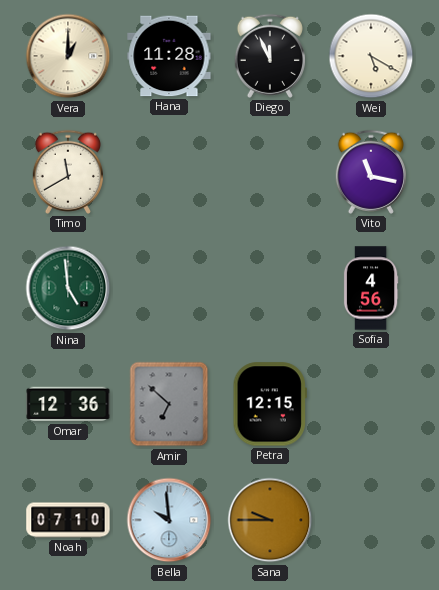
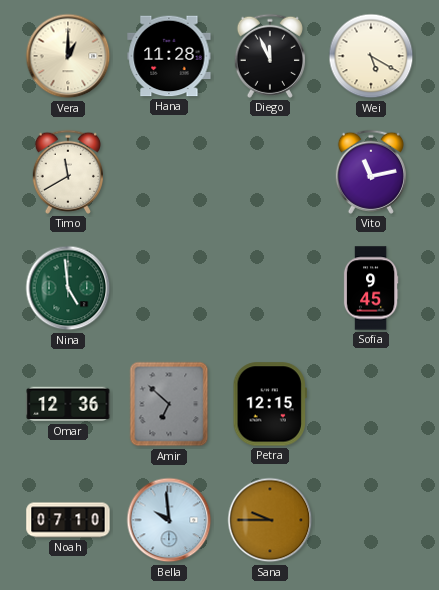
Vito: 11:17 -> 11:13
Sofia: 4:56 -> 9:45
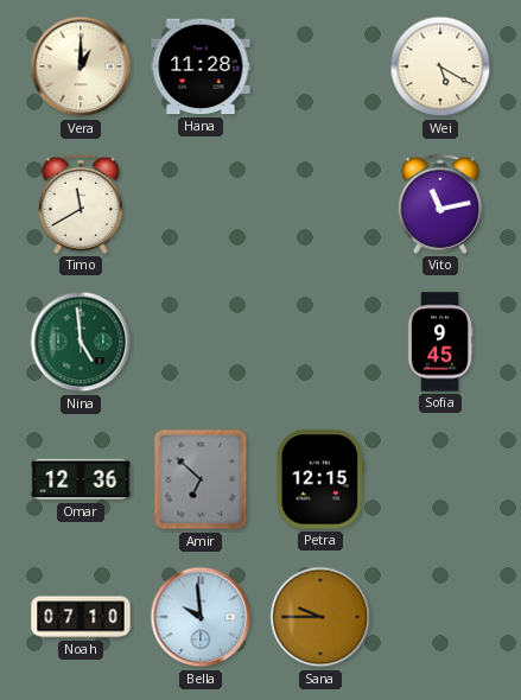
Diego: 11:56 -> none
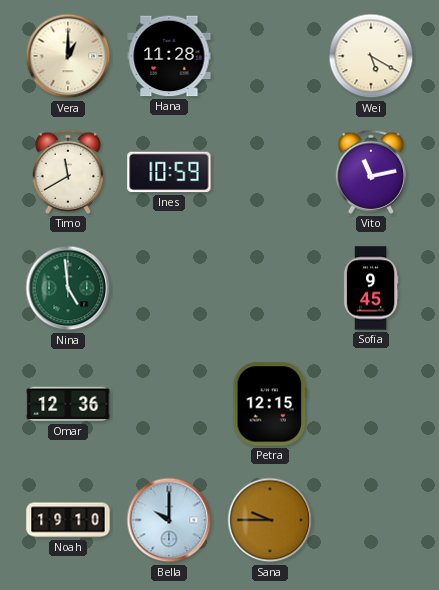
Ines: none -> 10:59
Amir: 6:52 -> none
Noah: 07:10 -> 19:10
Bella: 9:59 -> 10:00
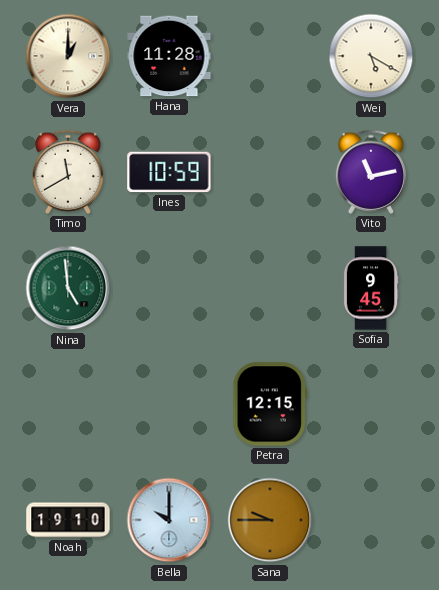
Omar: 12:36 -> none
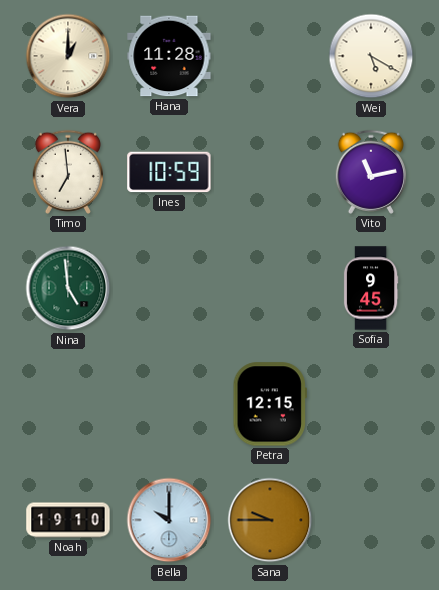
Timo: 11:40 -> 6:59
